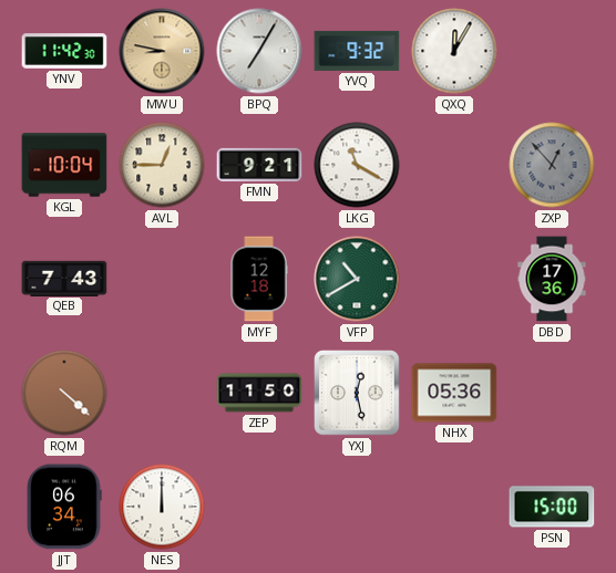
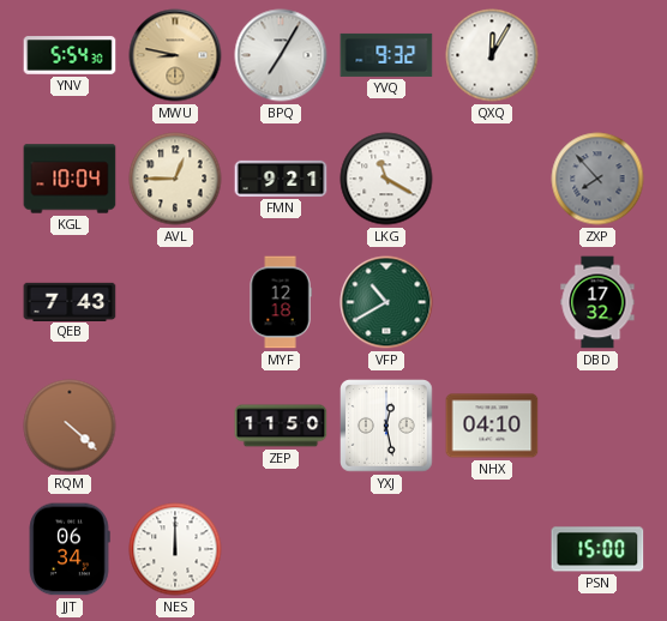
YNV: 11:42 -> 5:54
ZXP: 12:53 -> 7:53
DBD: 17:36 -> 17:32
NHX: 05:36 -> 04:10
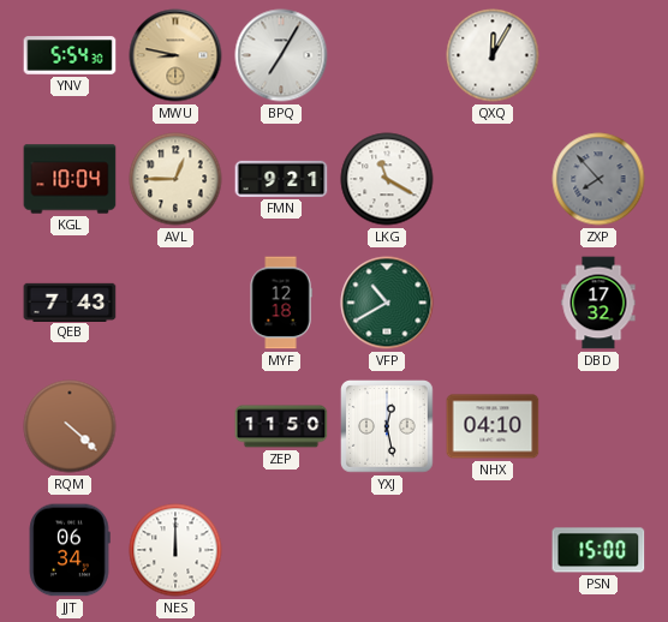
YVQ: 9:32 -> none
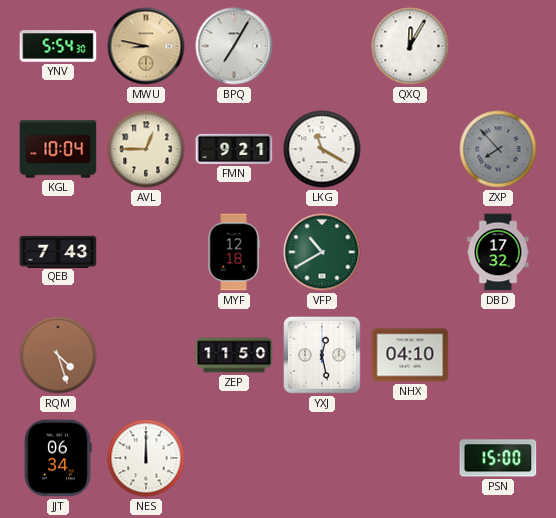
RQM: 4:22 -> 4:27
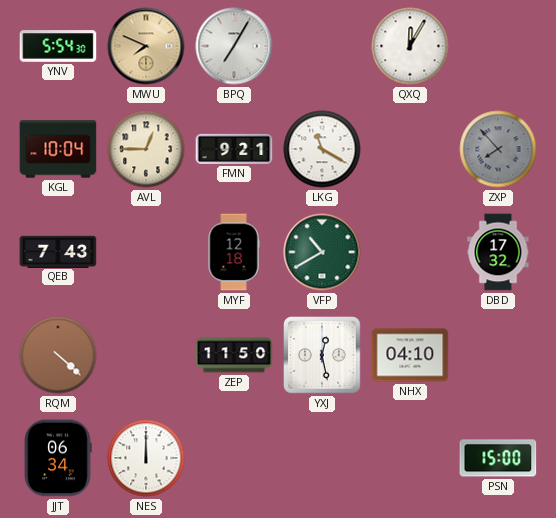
MWU: 8:47 -> 7:49
RQM: 4:27 -> 4:22
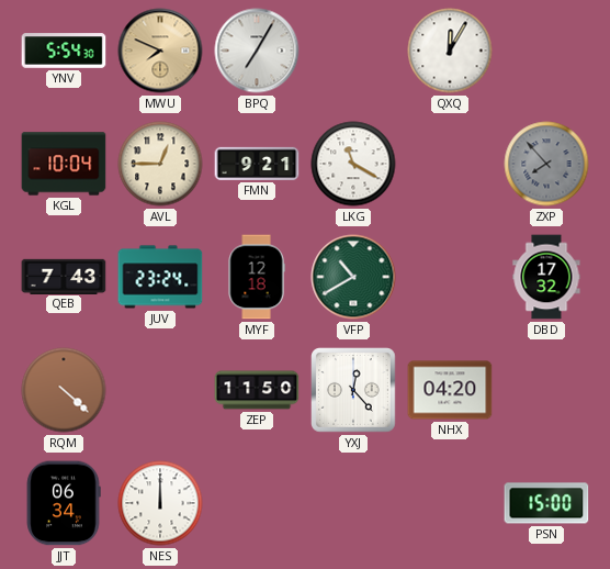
JUV: none -> 23:24
YXJ: 12:28 -> 12:23
NHX: 04:10 -> 04:20
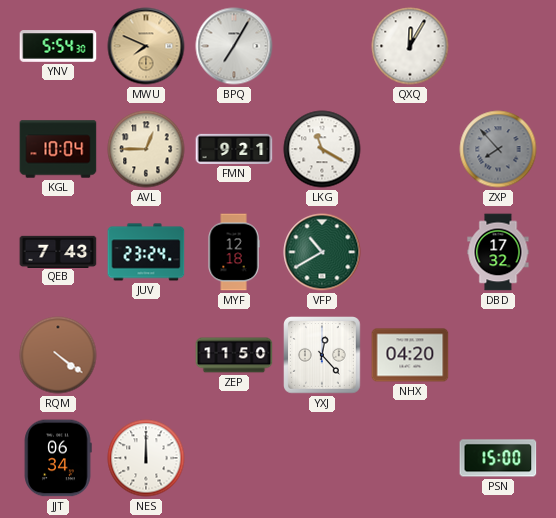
RQM: 4:22 -> 4:21
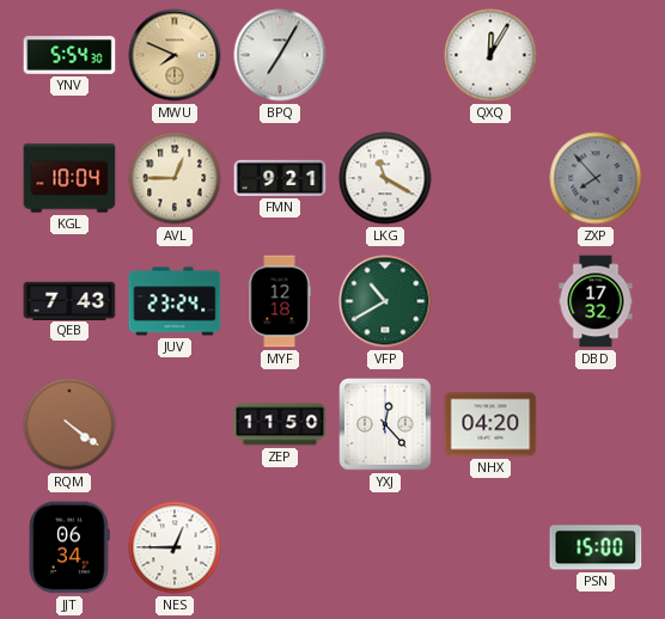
NES: 12:00 -> 12:45
